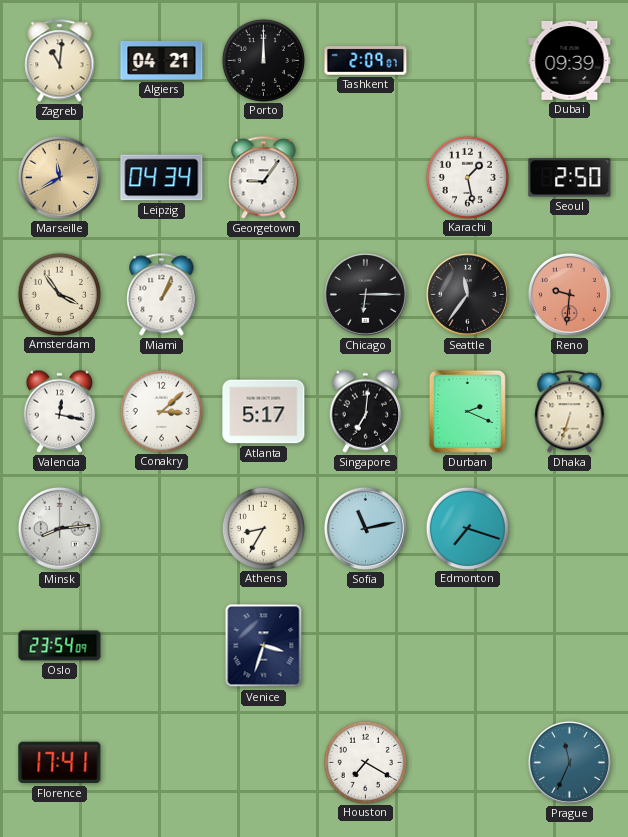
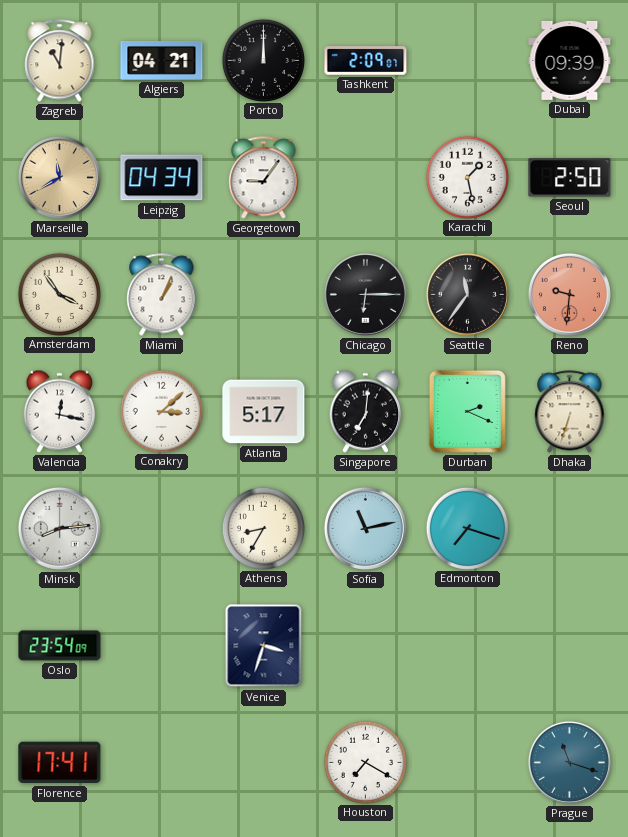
Prague: 11:34 -> 11:18
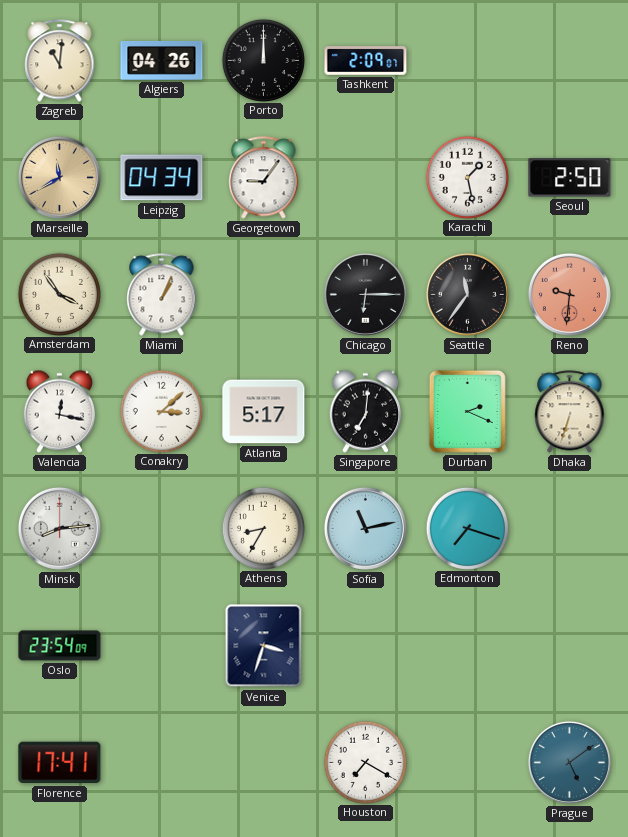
Algiers: 04:21 -> 04:26
Dubai: 09:39 -> none
Prague: 11:18 -> 5:09
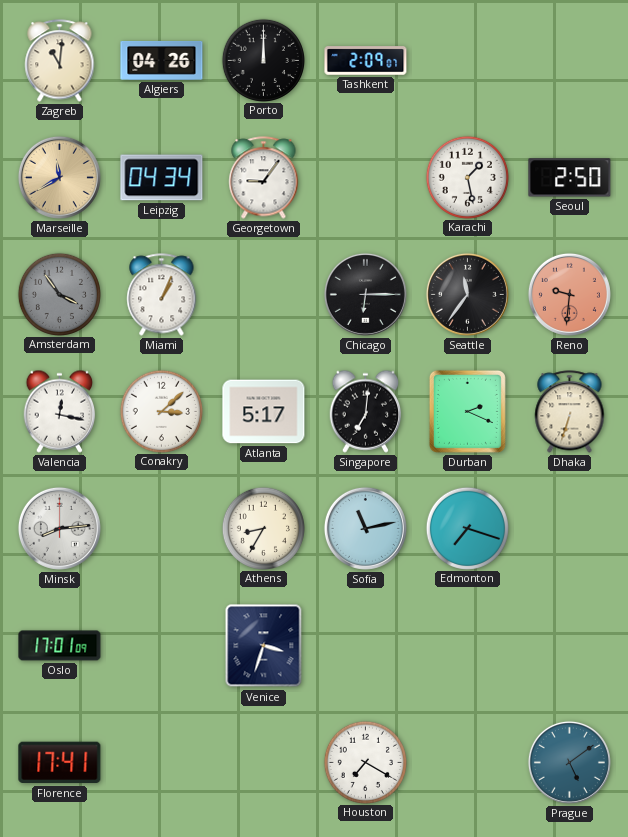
Amsterdam dial: cream -> grey
Oslo: 23:54 -> 17:01
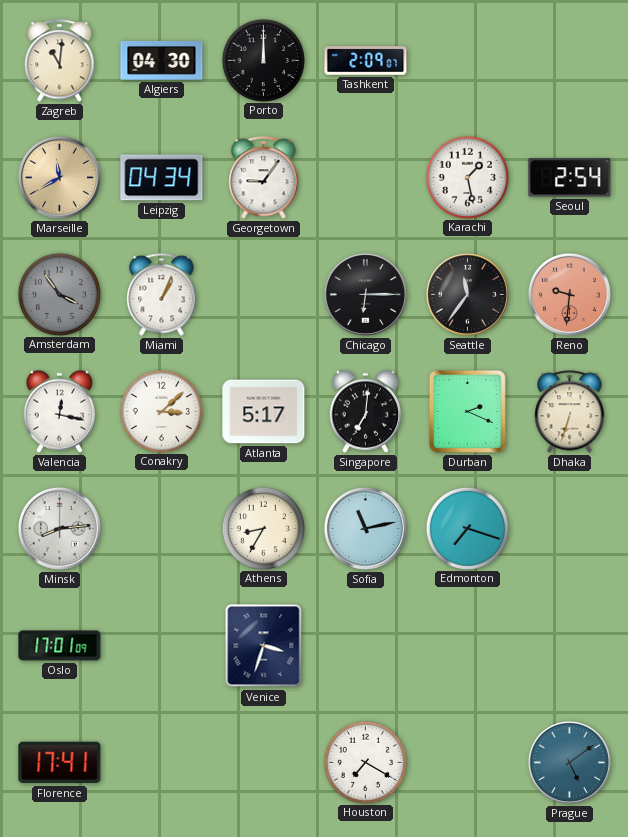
Algiers: 04:26 -> 04:30
Seoul: 2:50 -> 2:54
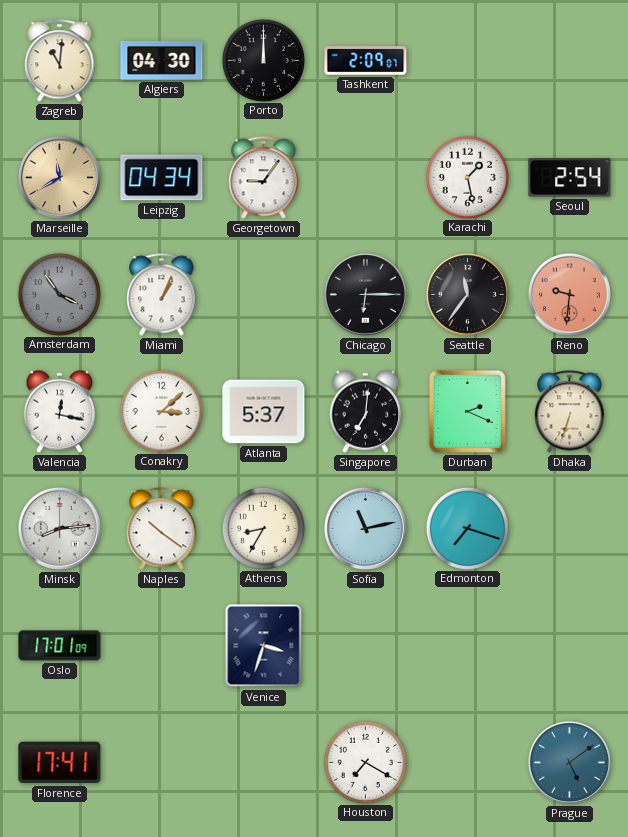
Atlanta: 5:17 -> 5:37
Naples: none -> 10:21
